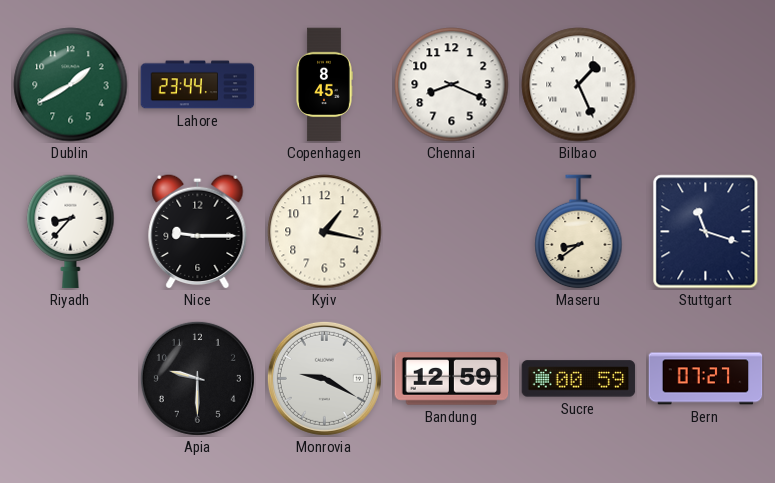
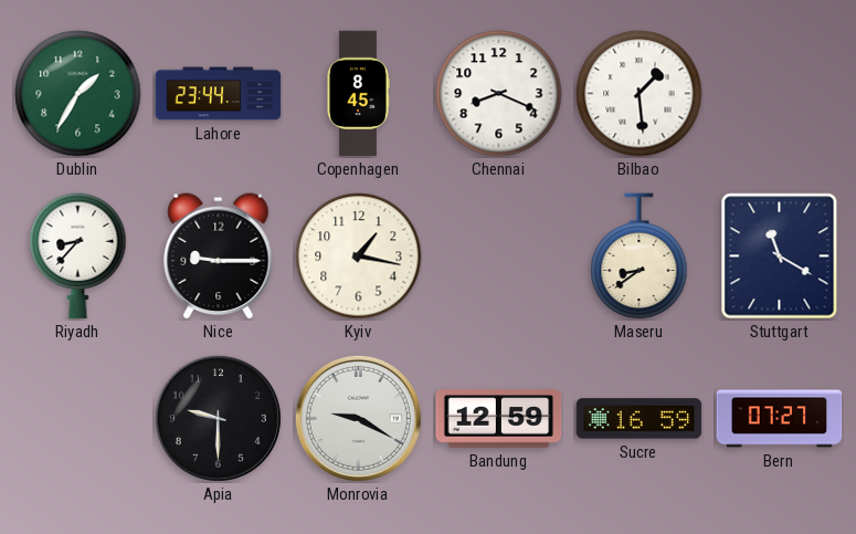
Dublin: 1:40 -> 1:35
Bilbao: 1:26 -> 1:29
Stuttgart: 11:18 -> 11:20
Sucre: 00:59 -> 16:59
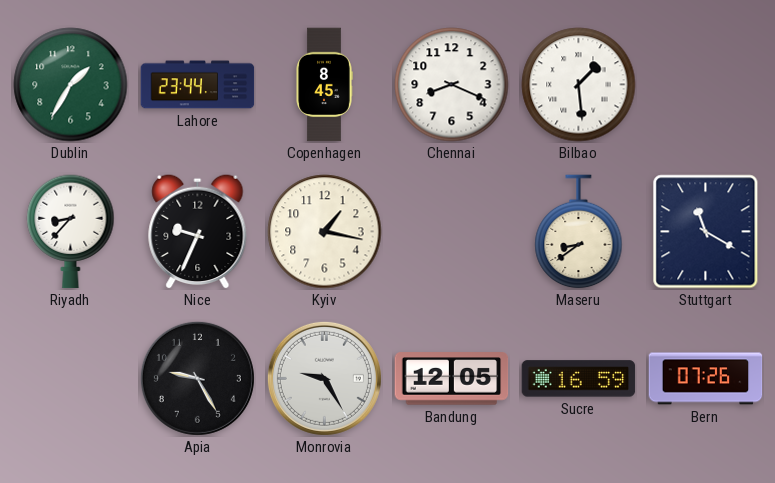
Nice: 9:15 -> 9:34
Apia: 9:30 -> 9:25
Monrovia: 9:20 -> 9:25
Bandung: 12:59 -> 12:05
Bern: 07:27 -> 07:26
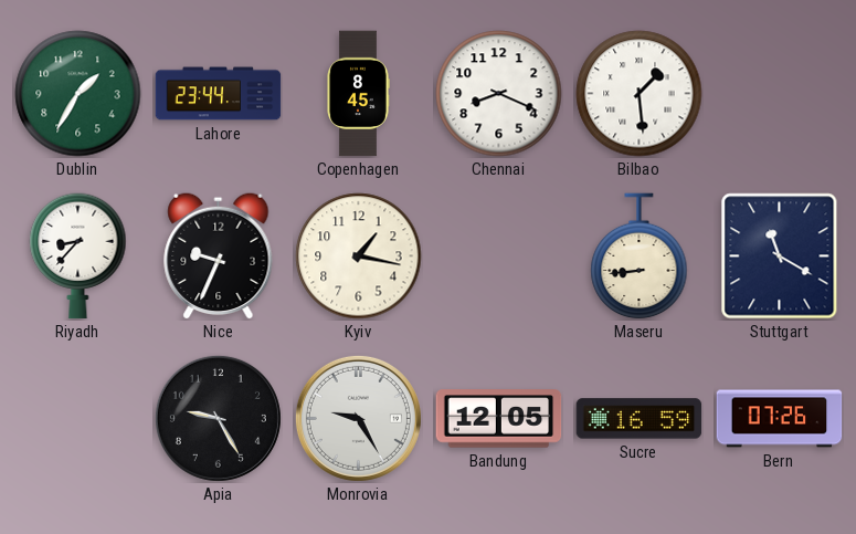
Maseru: 8:39 -> 8:44
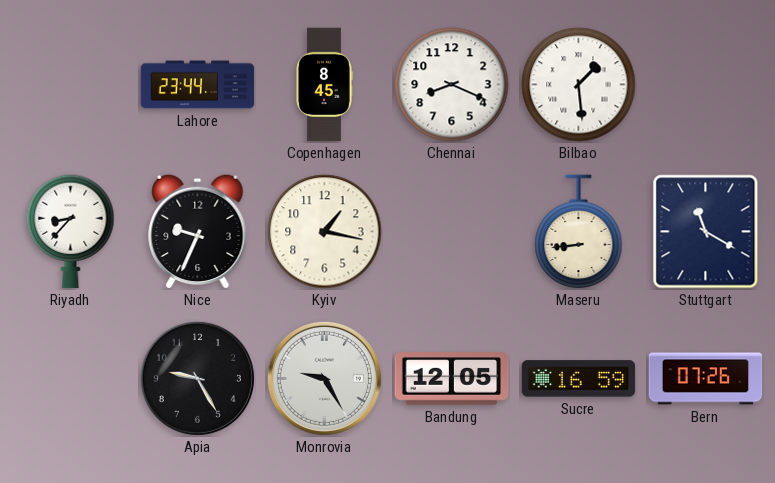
Dublin: 1:35 -> none
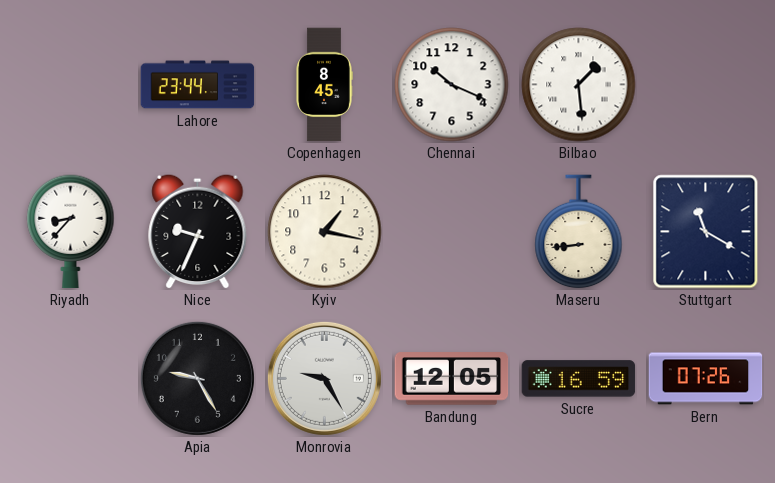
Chennai: 8:19 -> 10:19
